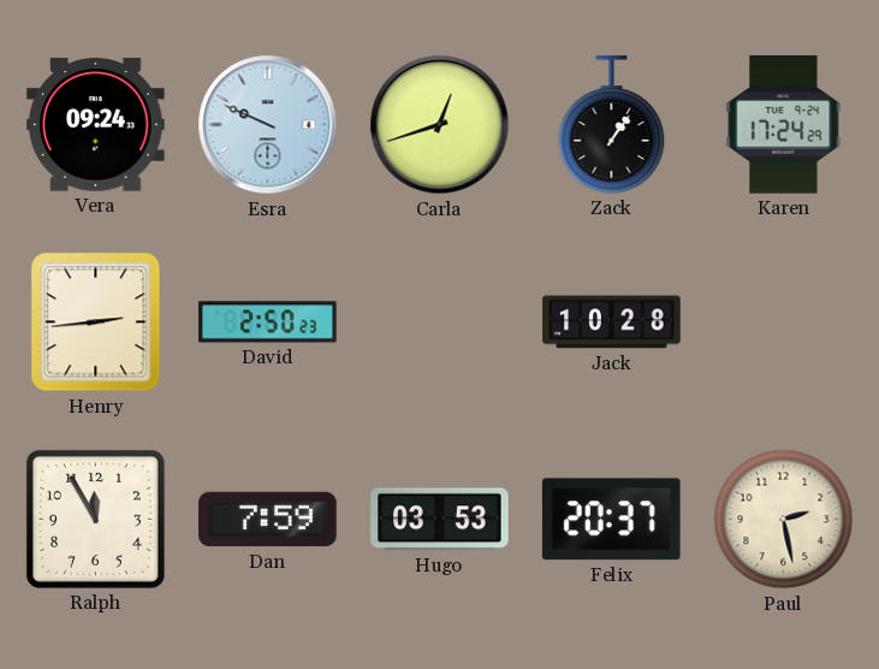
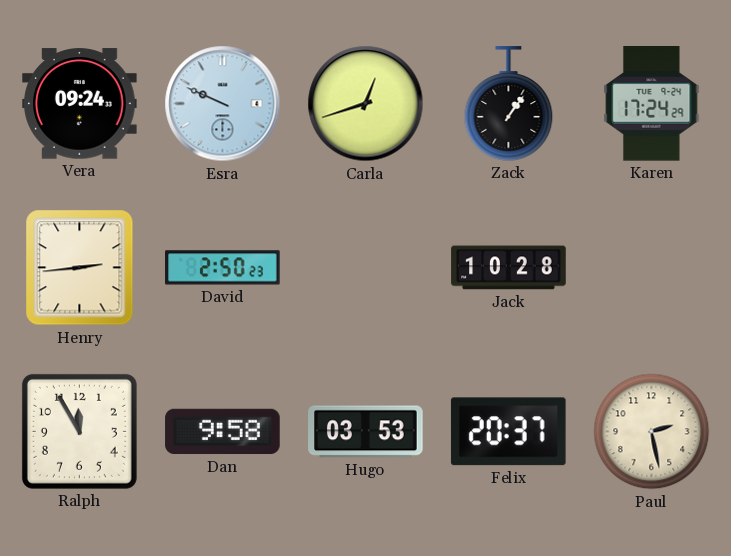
Dan: 7:59 -> 9:58
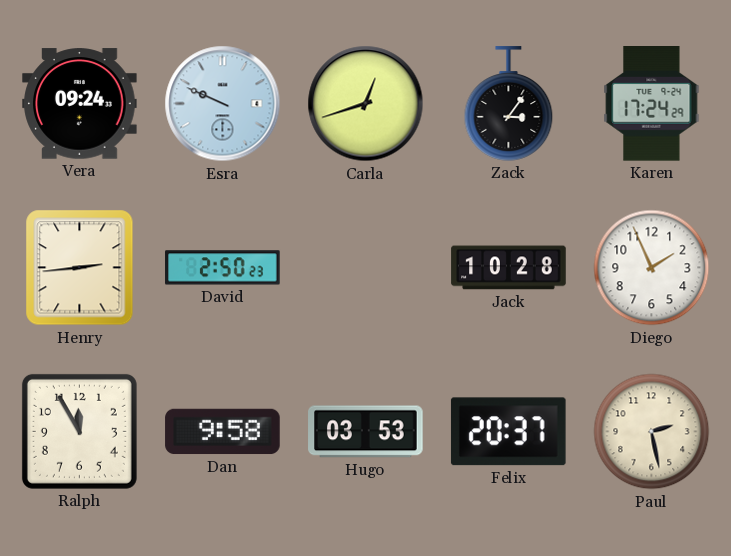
Zack: 1:06 -> 3:06
Diego: none -> 1:56
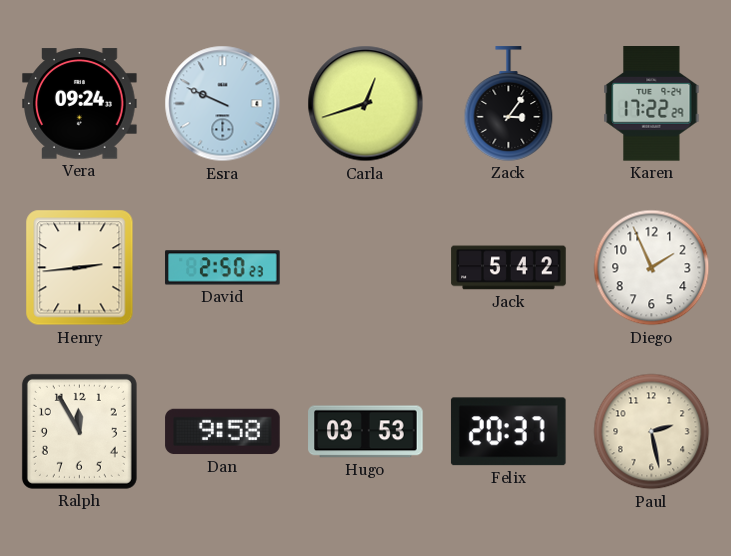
Karen: 17:24 -> 17:22
Jack: 10:28 -> 5:42
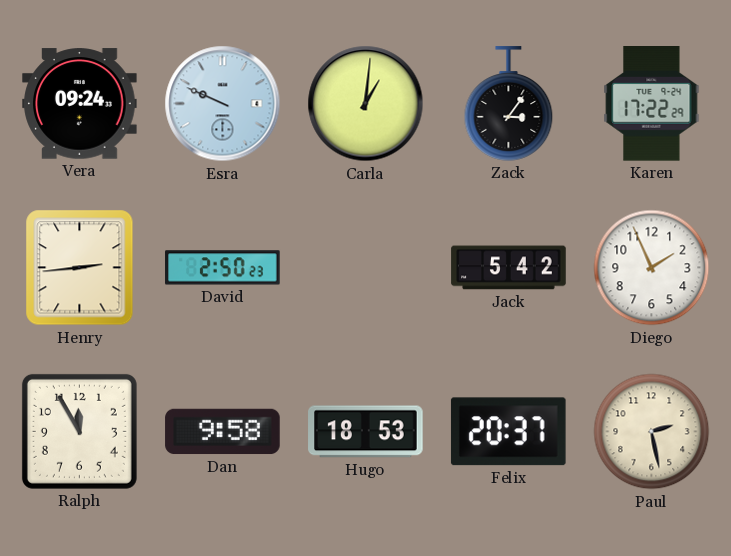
Carla: 12:42 -> 1:01
Hugo: 03:53 -> 18:53
